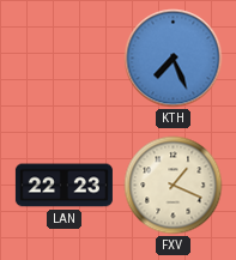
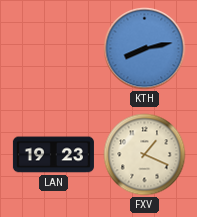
KTH: 7:26 -> 8:13
LAN: 22:23 -> 19:23
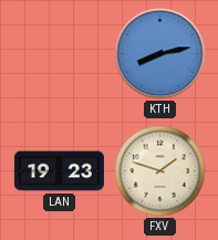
FXV: 1:19 -> 1:48
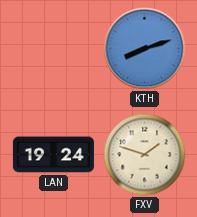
KTH: 8:13 -> 8:12
LAN: 19:23 -> 19:24
